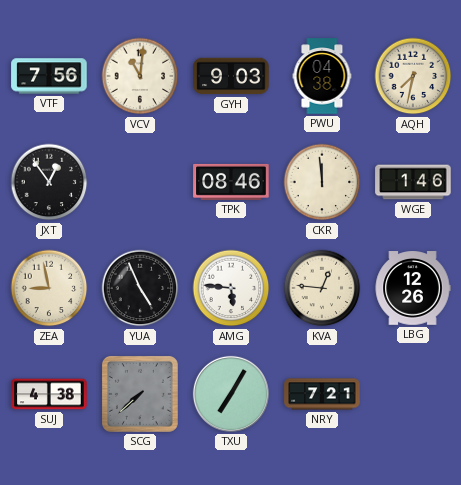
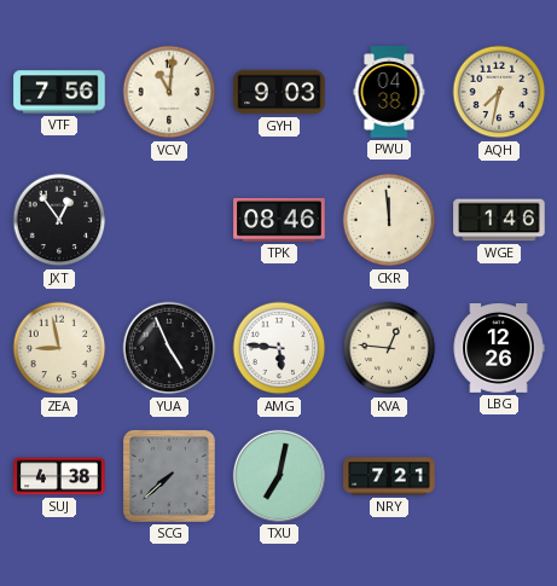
TXU: 7:05 -> 7:02
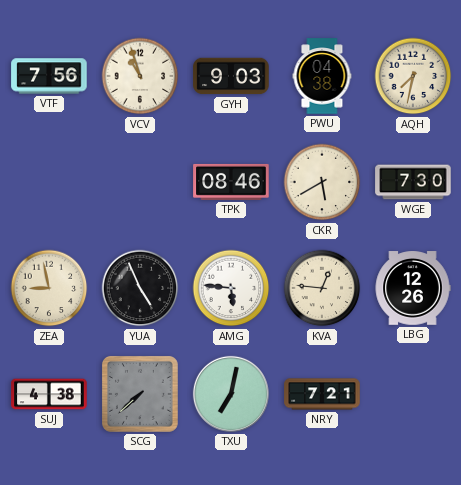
VCV: 11:01 -> 10:57
JXT: 12:54 -> none
CKR: 11:59 -> 5:40
WGE: 1:46 -> 7:30
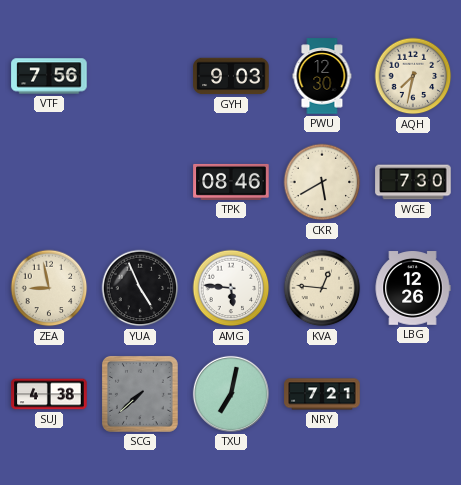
VCV: 10:57 -> none
PWU: 04:38 -> 12:30
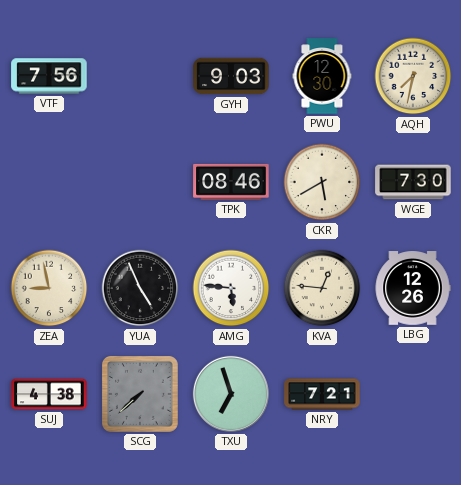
TXU: 7:02 -> 6:57
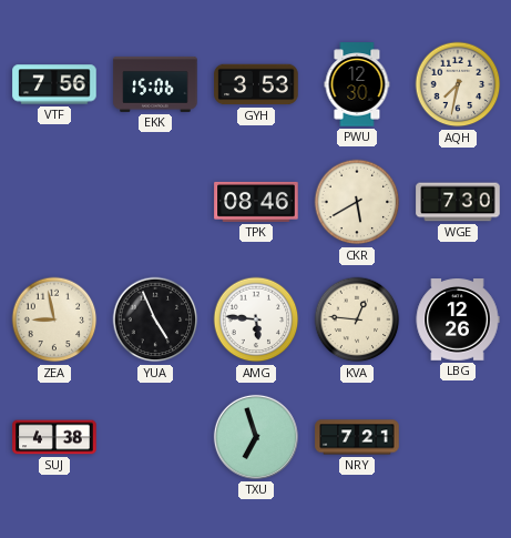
EKK: none -> 15:06
GYH: 9:03 -> 3:53
SCG: 7:38 -> none
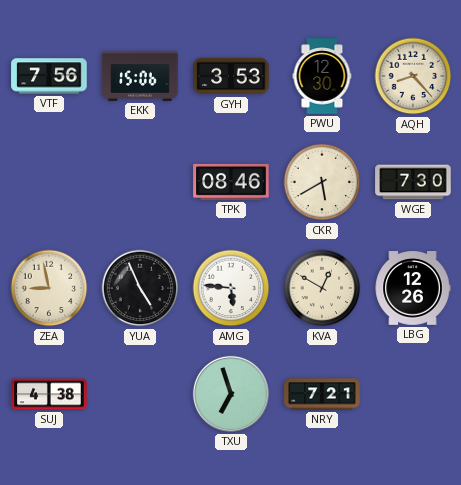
AQH: 7:32 -> 8:23
KVA: 12:46 -> 12:50
